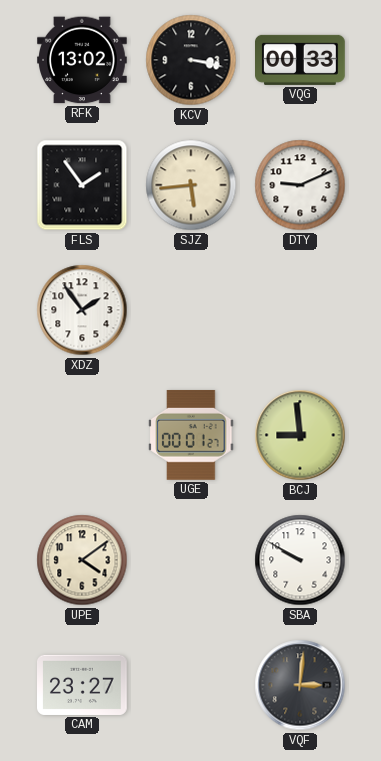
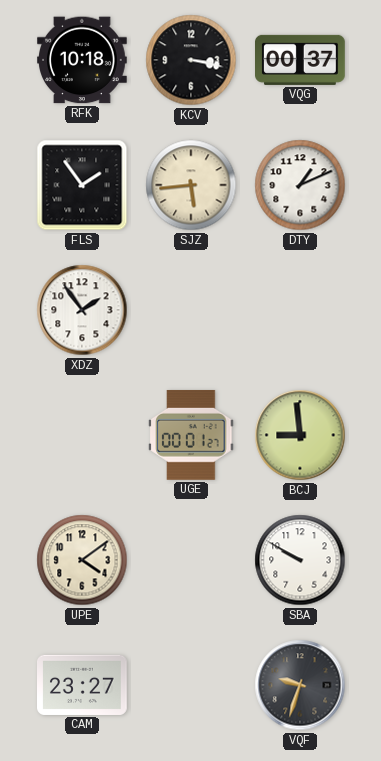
RFK: 13:02 -> 10:18
VQG: 00:33 -> 00:37
DTY: 9:11 -> 1:11
VQF: 3:01 -> 9:33
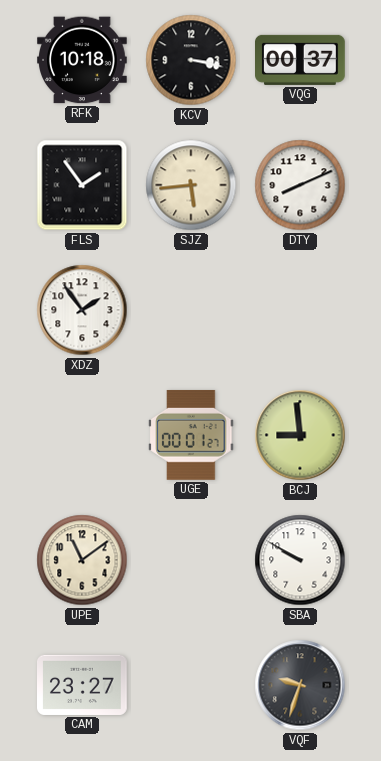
DTY: 1:11 -> 8:11
UPE: 4:09 -> 11:09
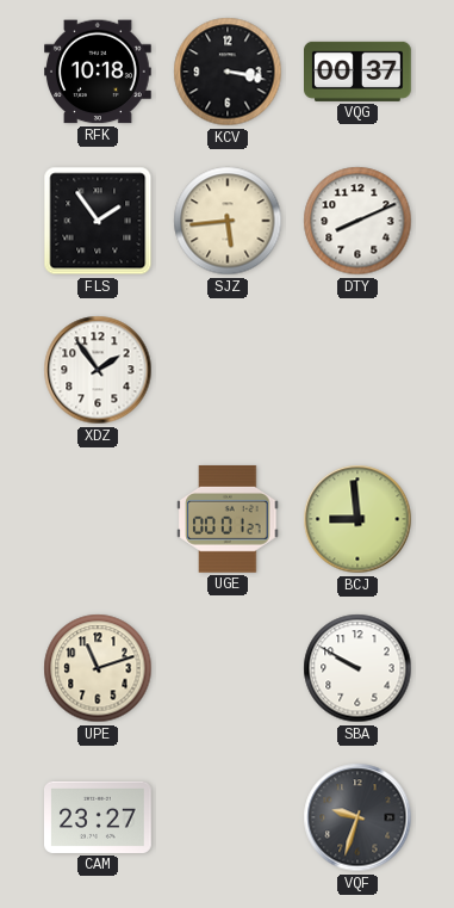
UPE: 11:09 -> 11:12
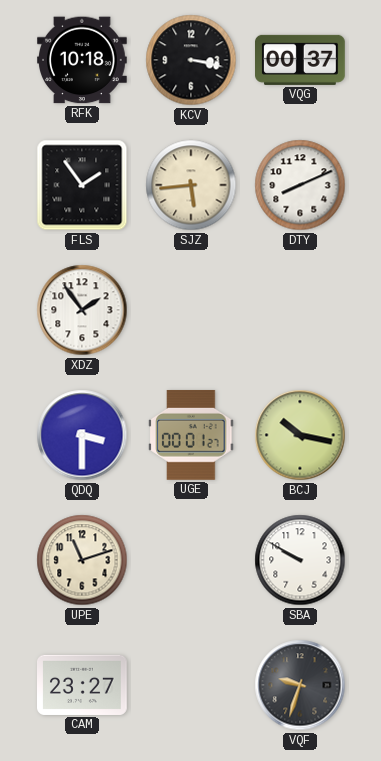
QDQ: none -> 3:30
BCJ: 8:59 -> 10:17
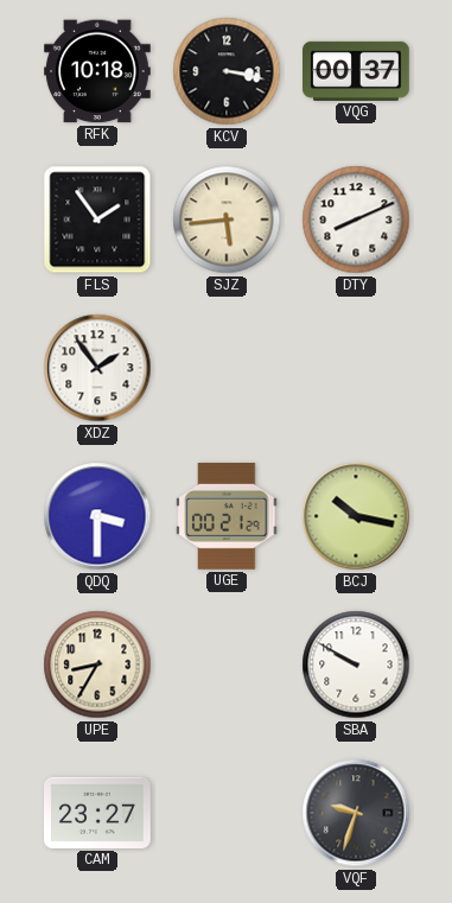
UGE: 00:01 -> 00:21
UPE: 11:12 -> 8:35
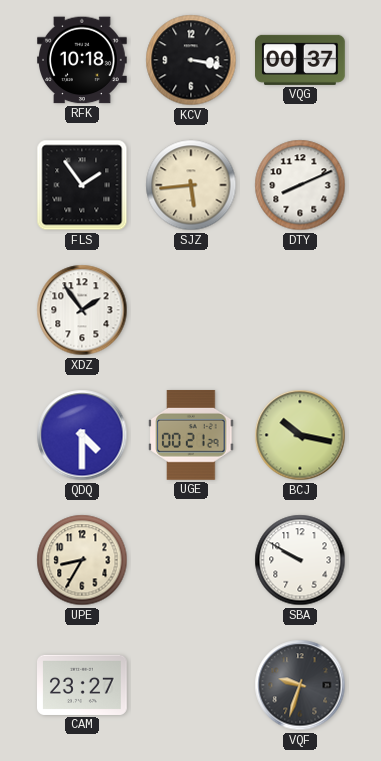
QDQ: 3:30 -> 4:30
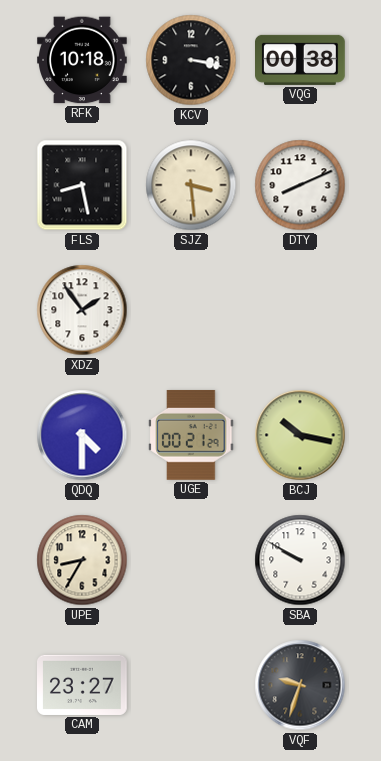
VQG: 00:37 -> 00:38
FLS: 1:54 -> 8:28
SJZ: 5:44 -> 3:29
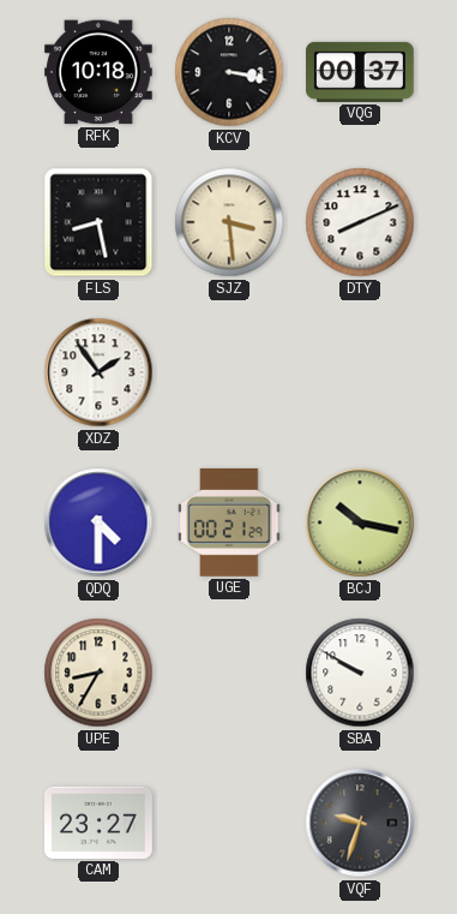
VQG: 00:38 -> 00:37
